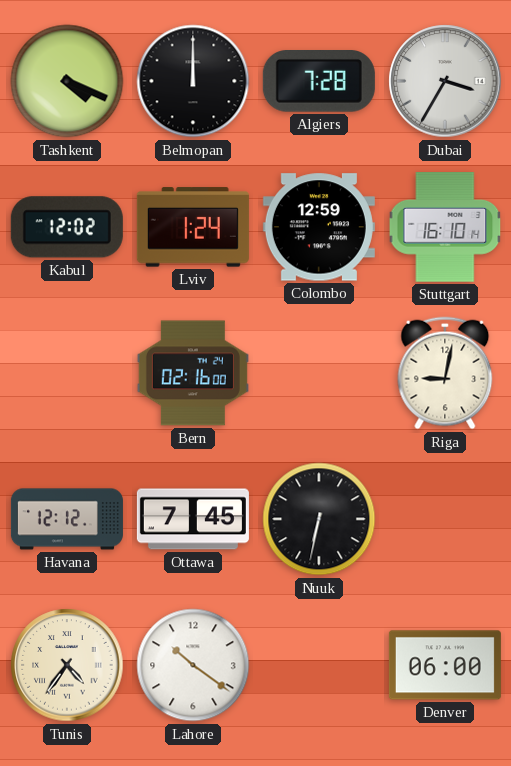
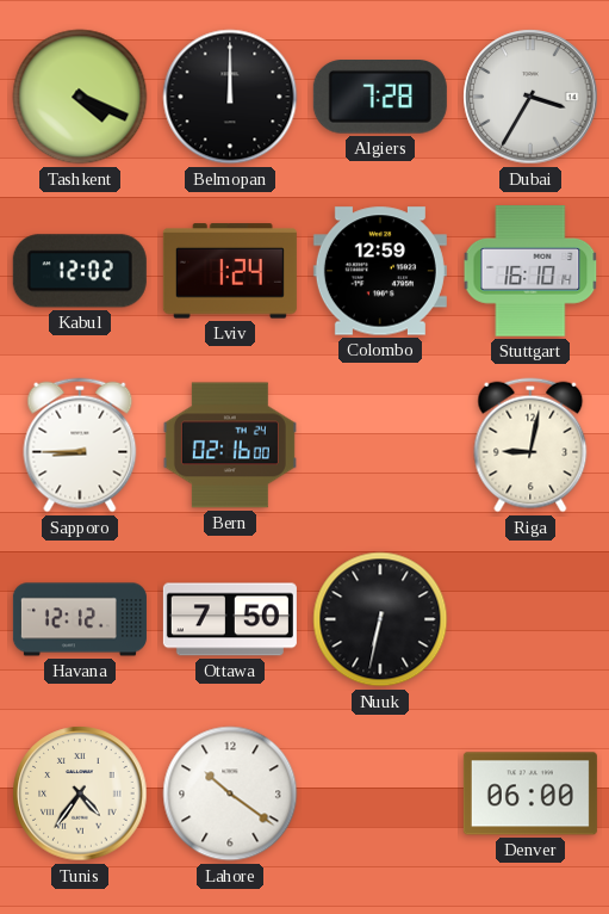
Sapporo: none -> 8:45
Ottawa: 7:45 -> 7:50
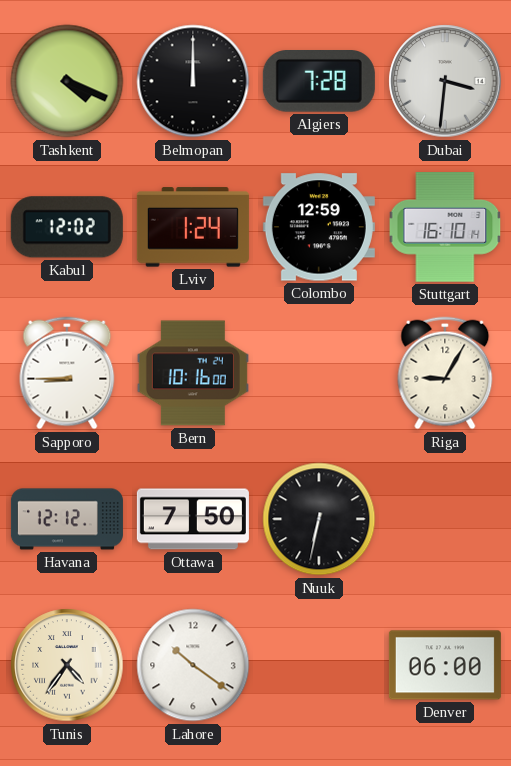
Dubai: 3:35 -> 3:31
Bern: 02:16 -> 10:16
Riga: 9:02 -> 9:05
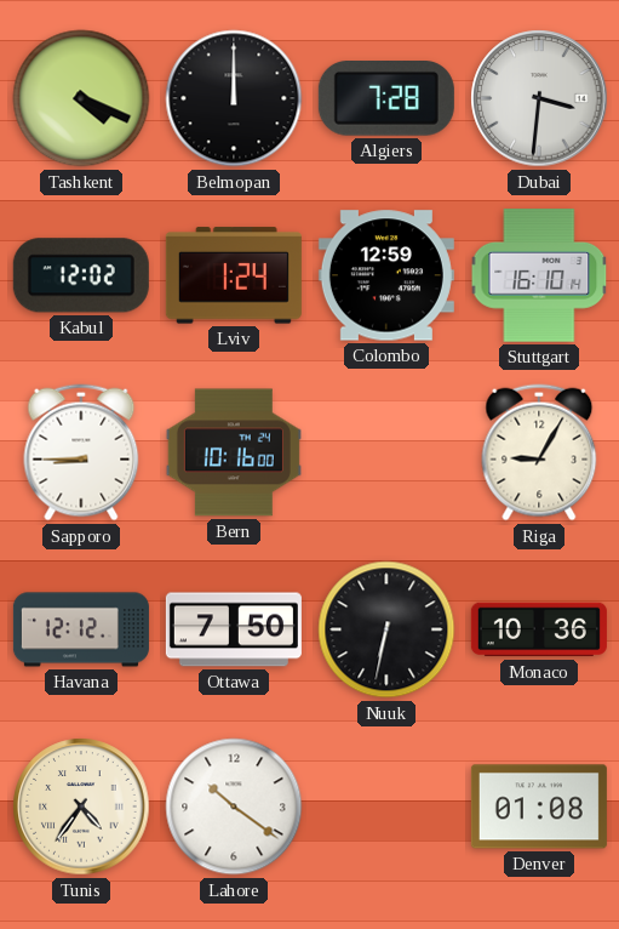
Monaco: none -> 10:36
Denver: 06:00 -> 01:08
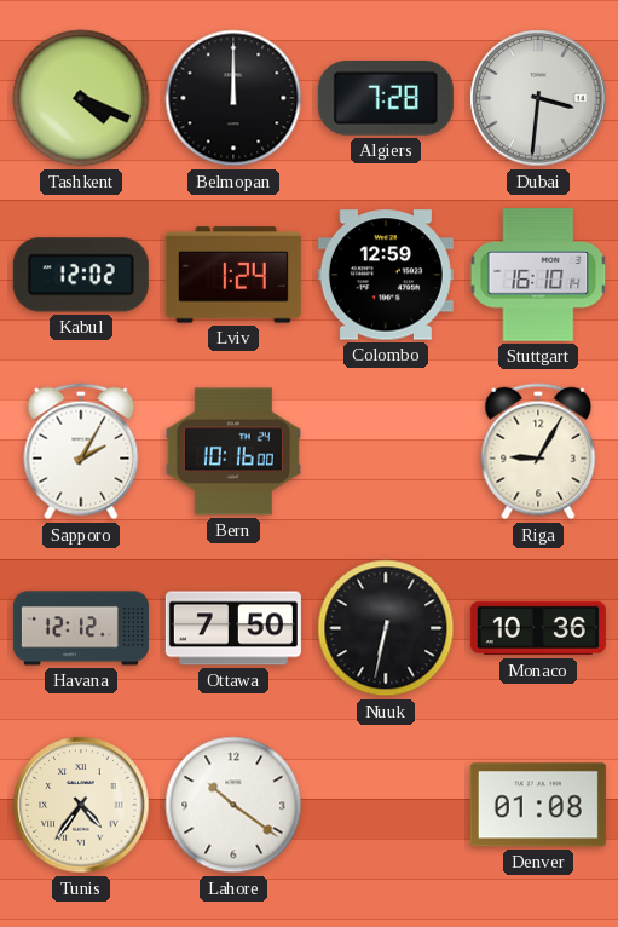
Sapporo: 8:45 -> 2:05
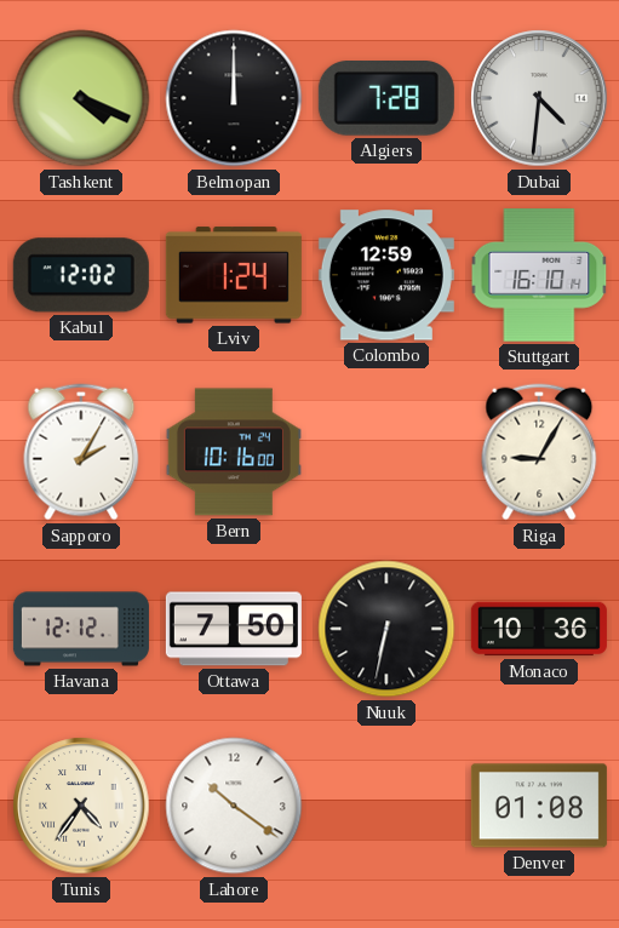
Dubai: 3:31 -> 4:31
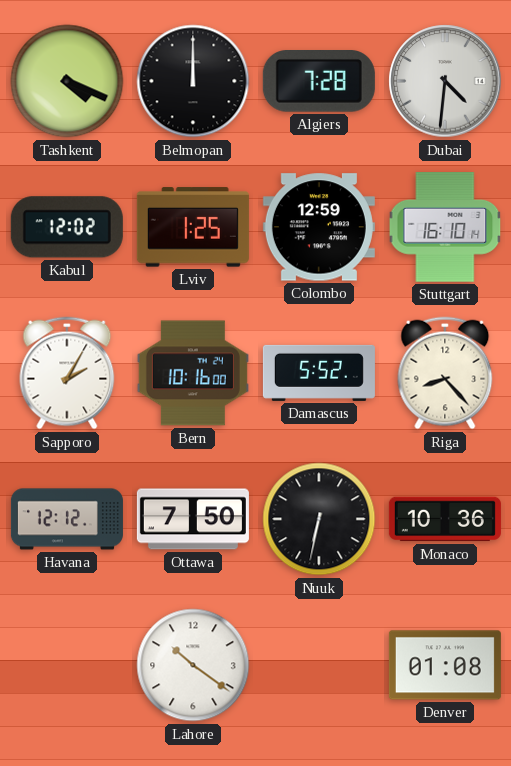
Lviv: 1:24 -> 1:25
Damascus: none -> 5:52
Riga: 9:05 -> 8:23
Tunis: 4:36 -> none
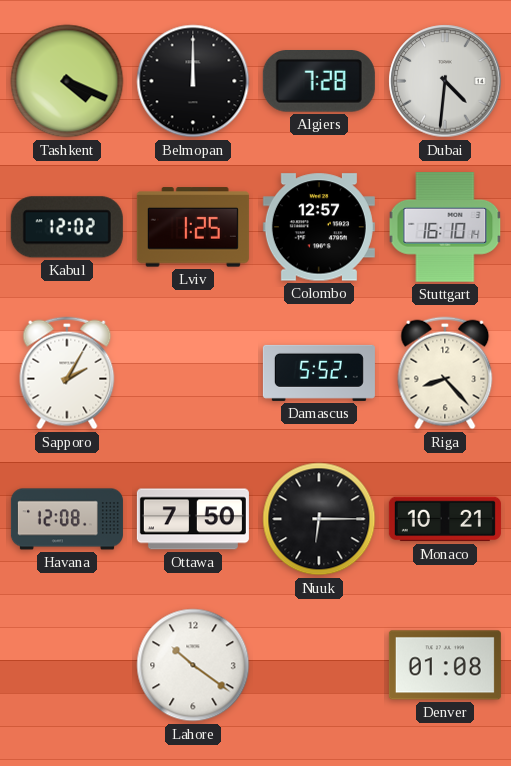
Colombo: 12:59 -> 12:57
Bern: 10:16 -> none
Havana: 12:12 -> 12:08
Nuuk: 6:32 -> 6:15
Monaco: 10:36 -> 10:21
